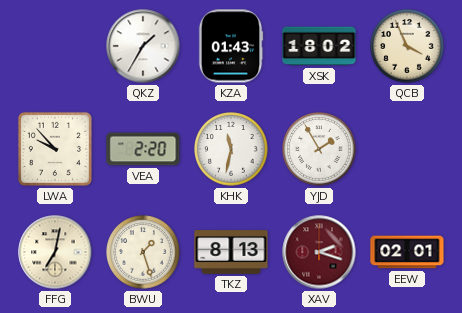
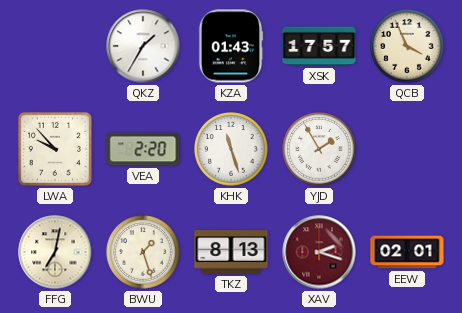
XSK: 18:02 -> 17:57
KHK: 11:32 -> 11:27
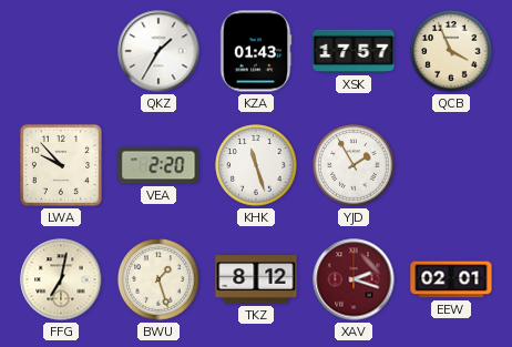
TKZ: 8:13 -> 8:12
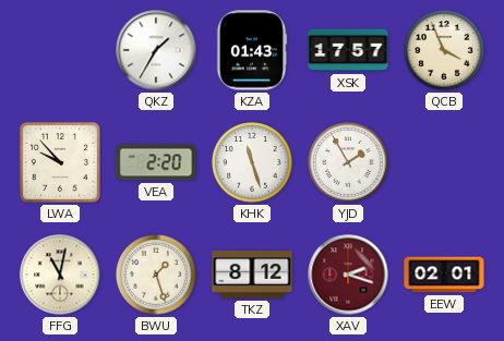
FFG: 7:02 -> 11:02
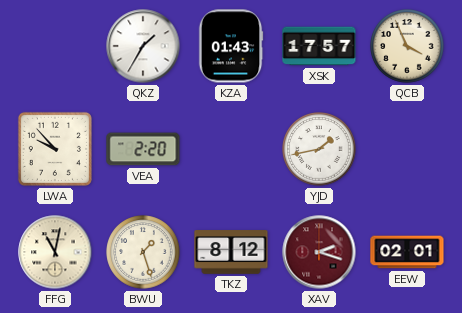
KHK: 11:27 -> none
YJD: 1:55 -> 1:43
